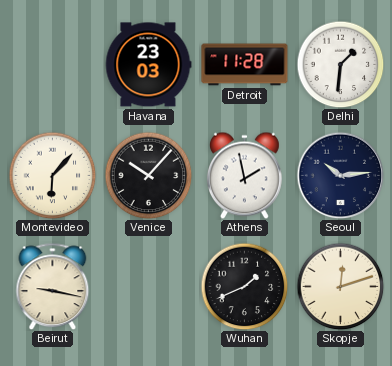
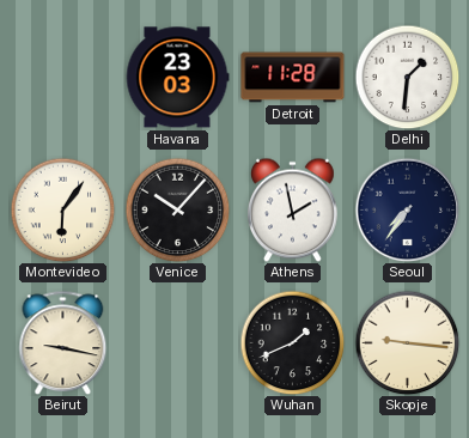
Montevideo: 6:07 -> 6:06
Seoul: 10:14 -> 7:36
Skopje: 12:12 -> 9:16
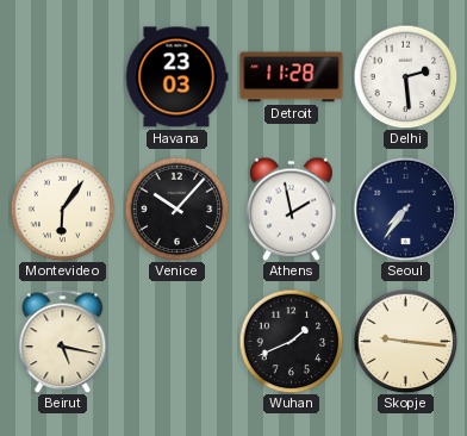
Delhi: 1:31 -> 2:29
Beirut: 9:17 -> 5:17
